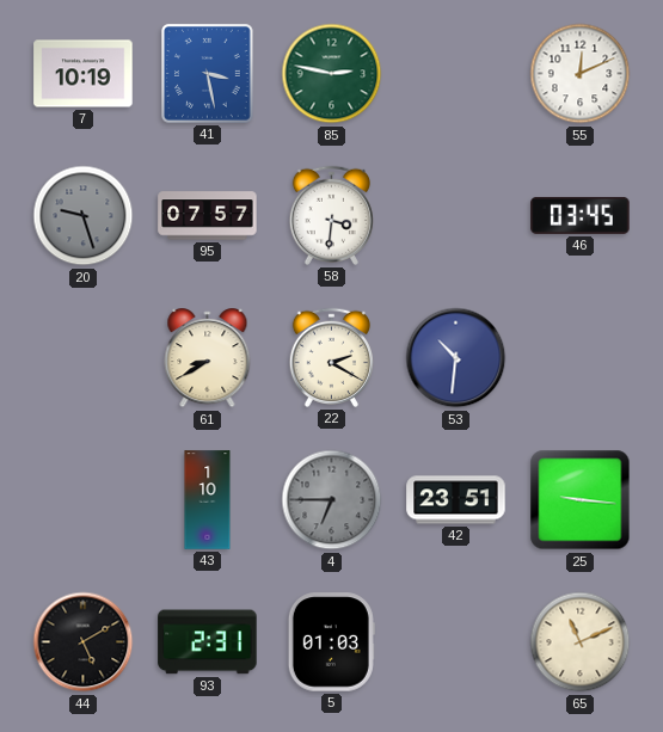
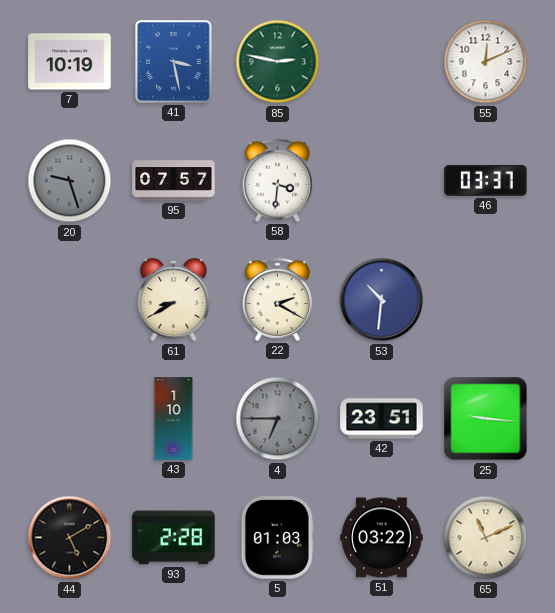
46: 03:45 -> 03:37
93: 2:31 -> 2:28
51: none -> 03:22
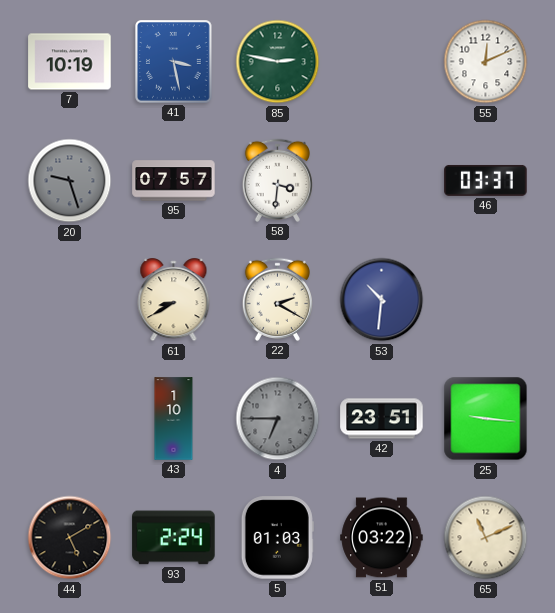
93: 2:28 -> 2:24
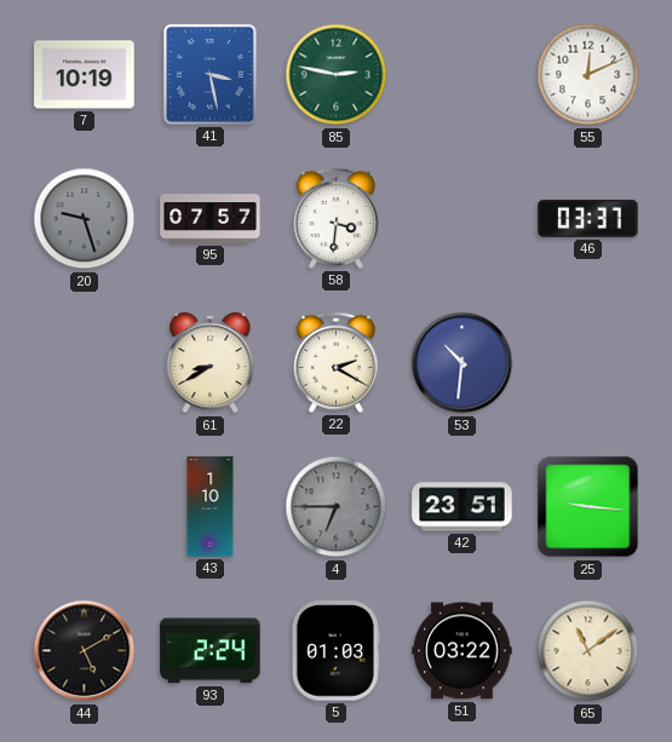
65: 11:11 -> 11:09
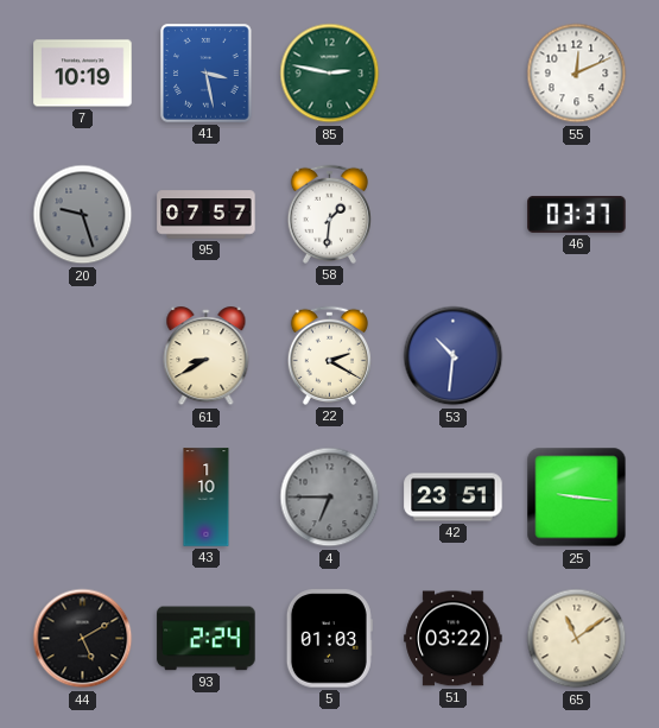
58: 3:31 -> 1:31
